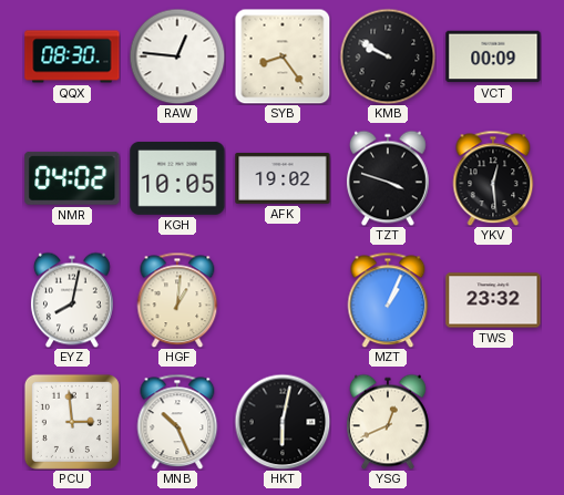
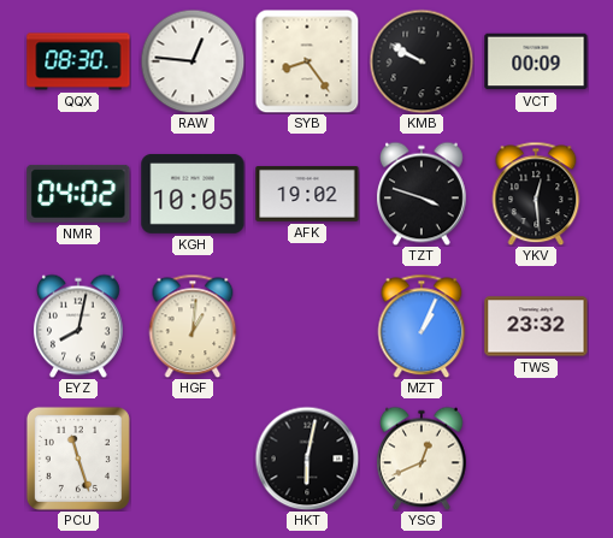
PCU: 2:59 -> 11:27
MNB: 10:26 -> none
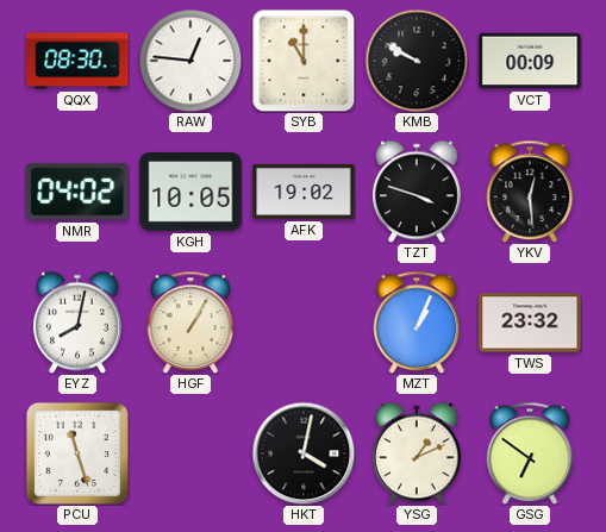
SYB: 8:24 -> 11:00
HGF: 1:01 -> 1:05
HKT: 6:02 -> 4:02
YSG: 12:41 -> 1:11
GSG: none -> 6:51
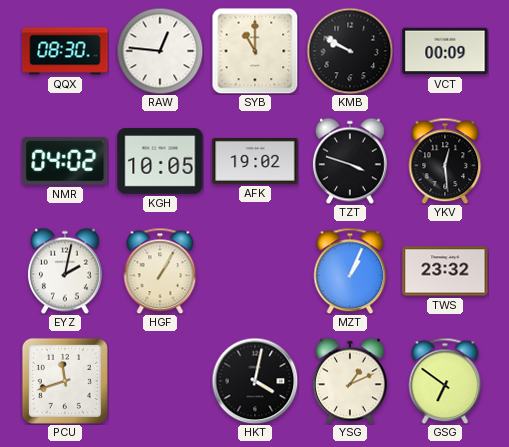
EYZ: 8:02 -> 2:02
PCU: 11:27 -> 11:42
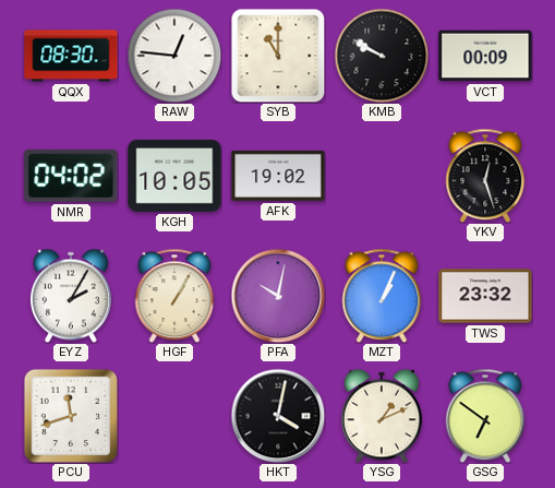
TZT: 3:48 -> none
YKV: 12:29 -> 12:27
EYZ: 2:02 -> 2:05
PFA: none -> 10:02
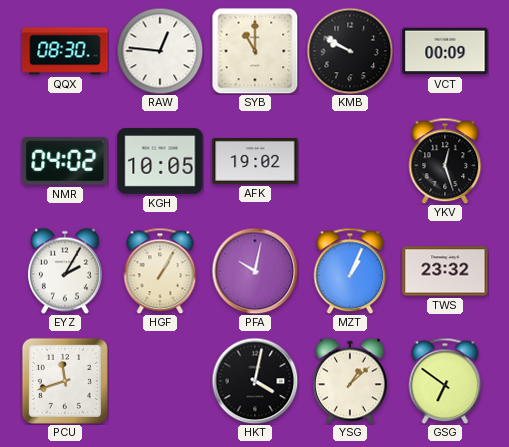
YSG: 1:11 -> 1:08
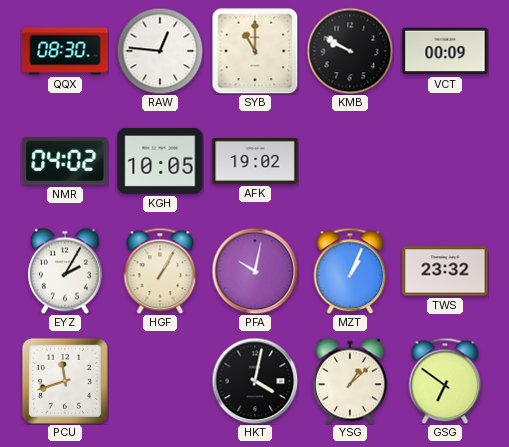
YKV: 12:27 -> none
